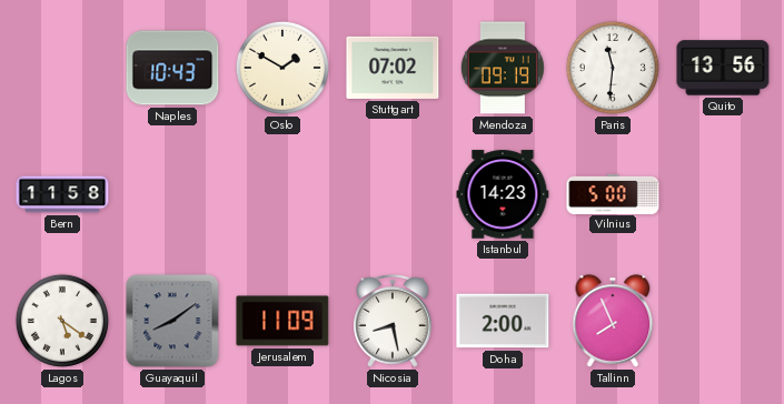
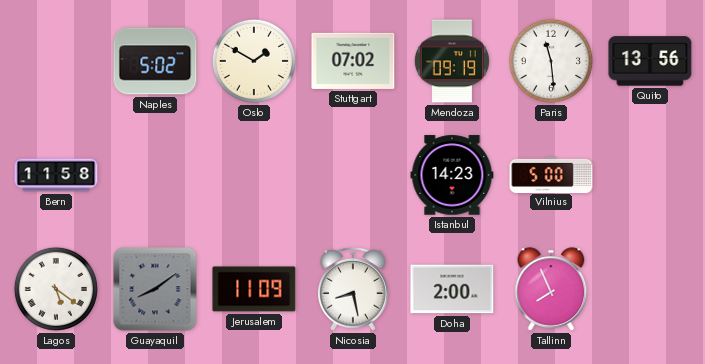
Naples: 10:43 -> 5:02
Paris: 11:31 -> 11:29
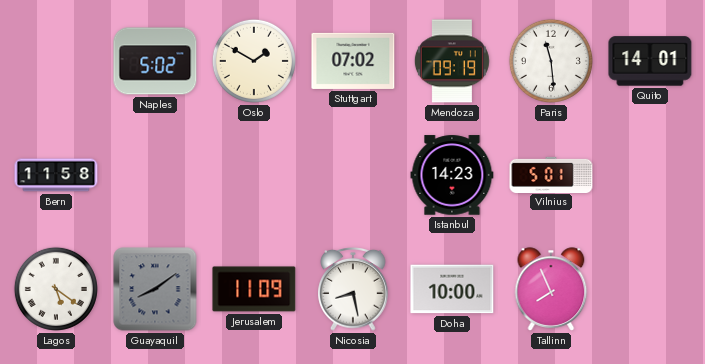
Quito: 13:56 -> 14:01
Vilnius: 5:00 -> 5:01
Doha: 2:00 -> 10:00
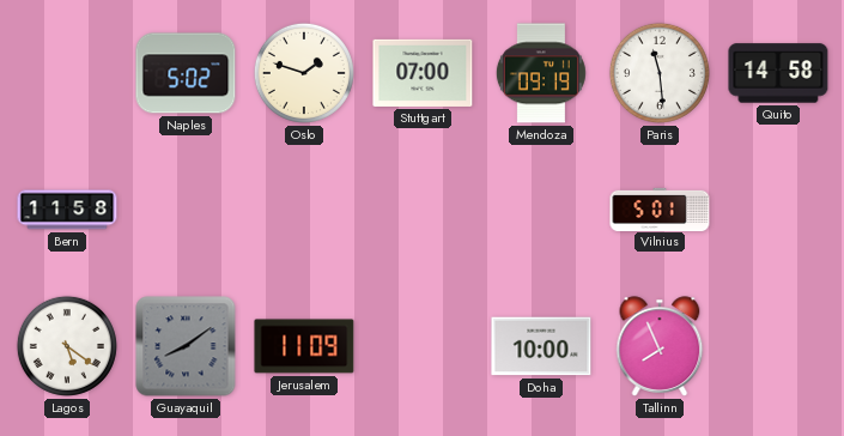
Oslo: 1:50 -> 1:48
Stuttgart: 07:02 -> 07:00
Quito: 14:01 -> 14:58
Istanbul: 14:23 -> none
Nicosia: 8:28 -> none
